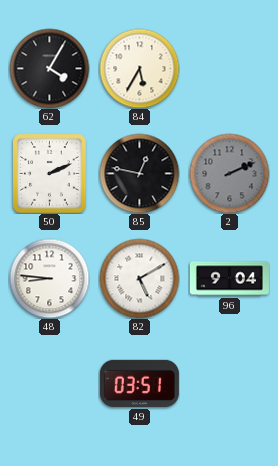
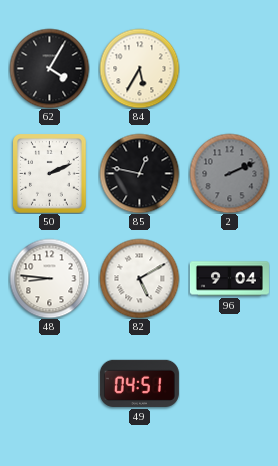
49: 03:51 -> 04:51
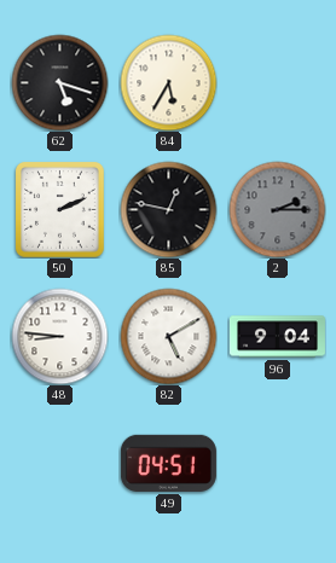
62: 4:05 -> 5:18
2: 2:11 -> 2:15
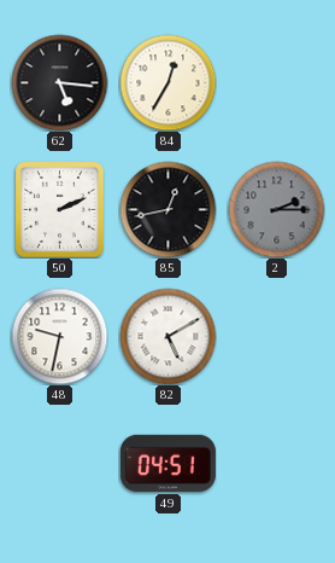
62: 5:18 -> 5:16
84: 5:35 -> 12:35
85: 12:47 -> 12:43
48: 8:46 -> 9:32
96: 9:04 -> none
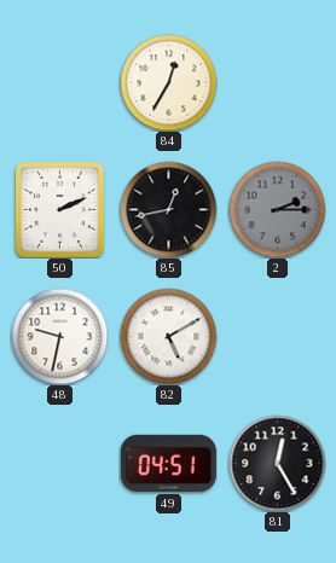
62: 5:16 -> none
81: none -> 12:25
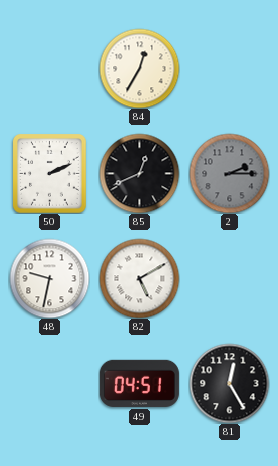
85: 12:43 -> 12:41
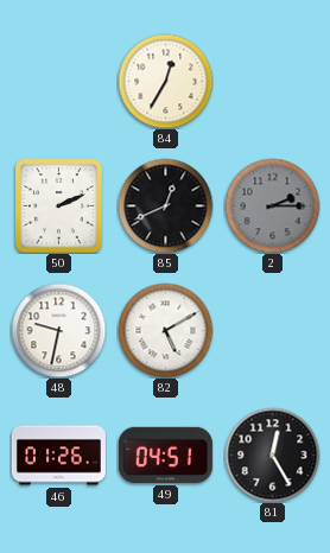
46: none -> 01:26
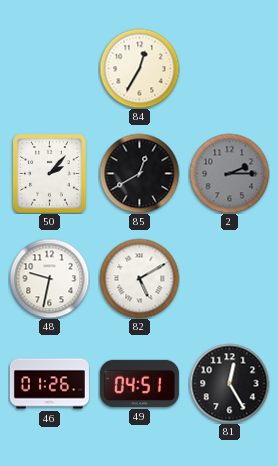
50: 2:11 -> 2:07
85: 12:41 -> 12:40
